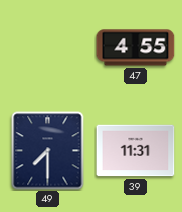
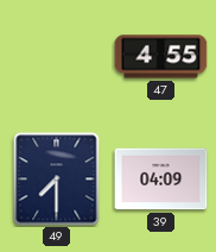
39: 11:31 -> 04:09
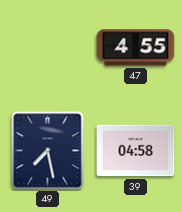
49: 7:30 -> 7:28
39: 04:09 -> 04:58
